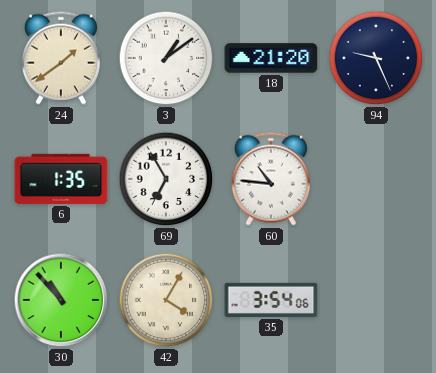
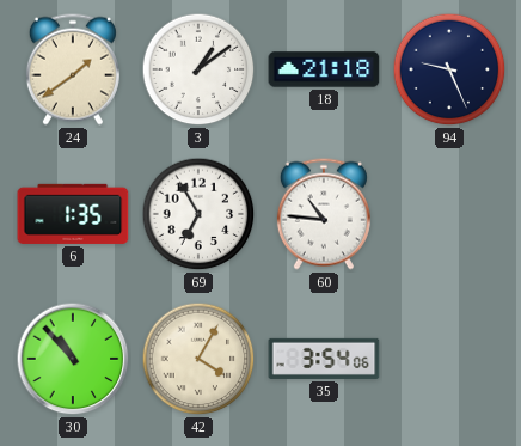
18: 21:20 -> 21:18
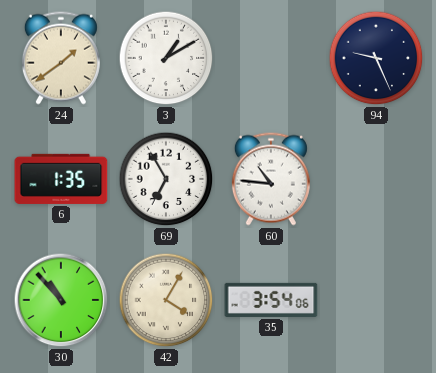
3: 1:09 -> 1:10
18: 21:18 -> none
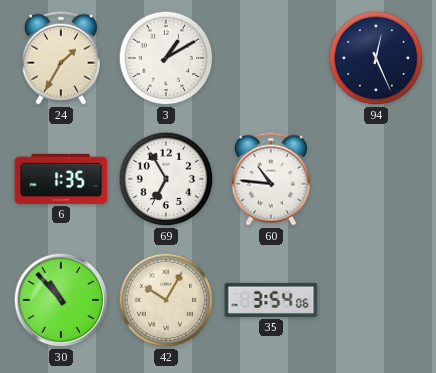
24: 1:39 -> 1:35
94: 9:26 -> 12:26
42: 4:05 -> 10:05
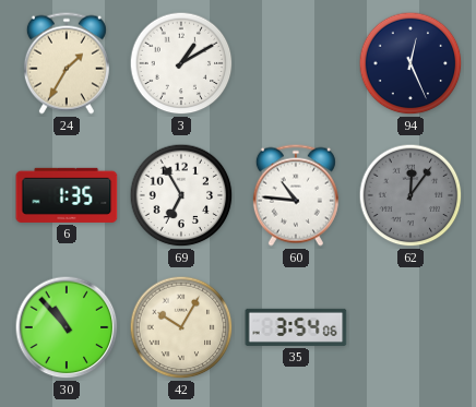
62: none -> 12:06
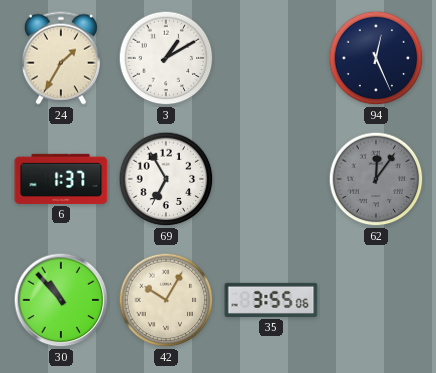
6: 1:35 -> 1:37
60: 10:46 -> none
35: 3:54 -> 3:55
